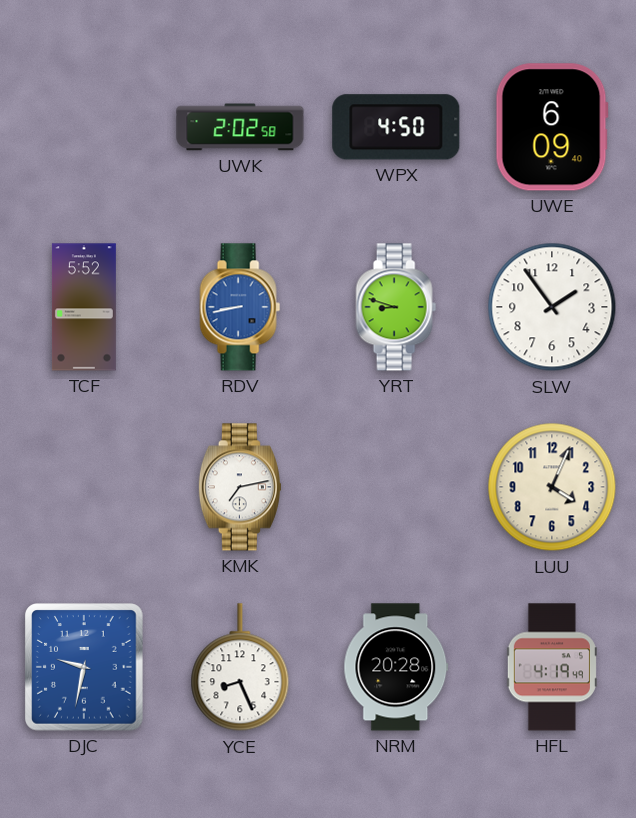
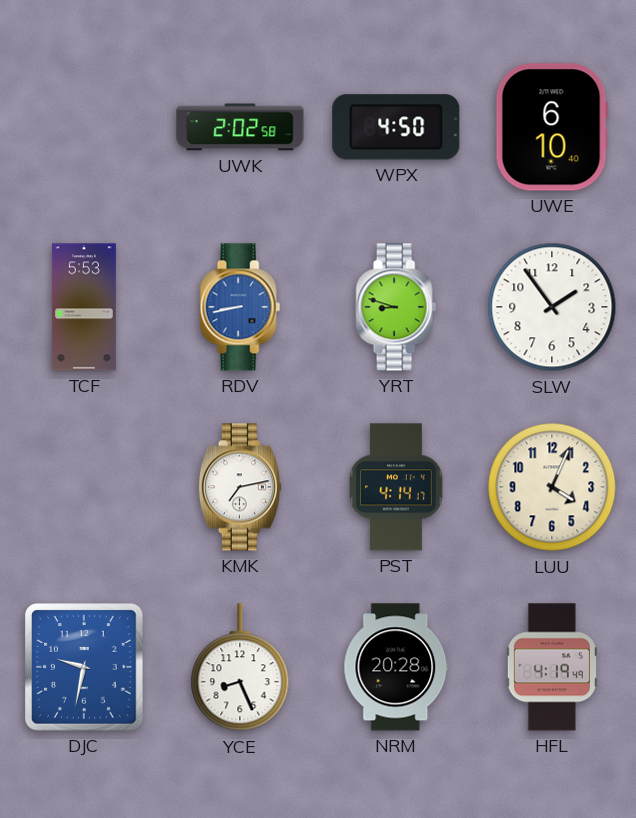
UWE: 6:09 -> 6:10
TCF: 5:52 -> 5:53
PST: none -> 4:14
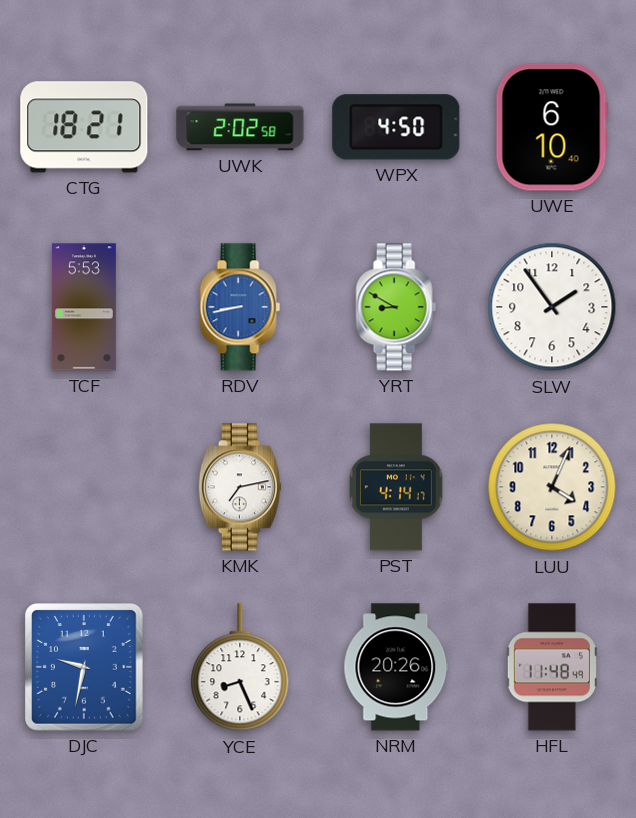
CTG: none -> 18:21
YRT: 8:48 -> 8:50
NRM: 20:28 -> 20:26
HFL: 4:19 -> 11:48
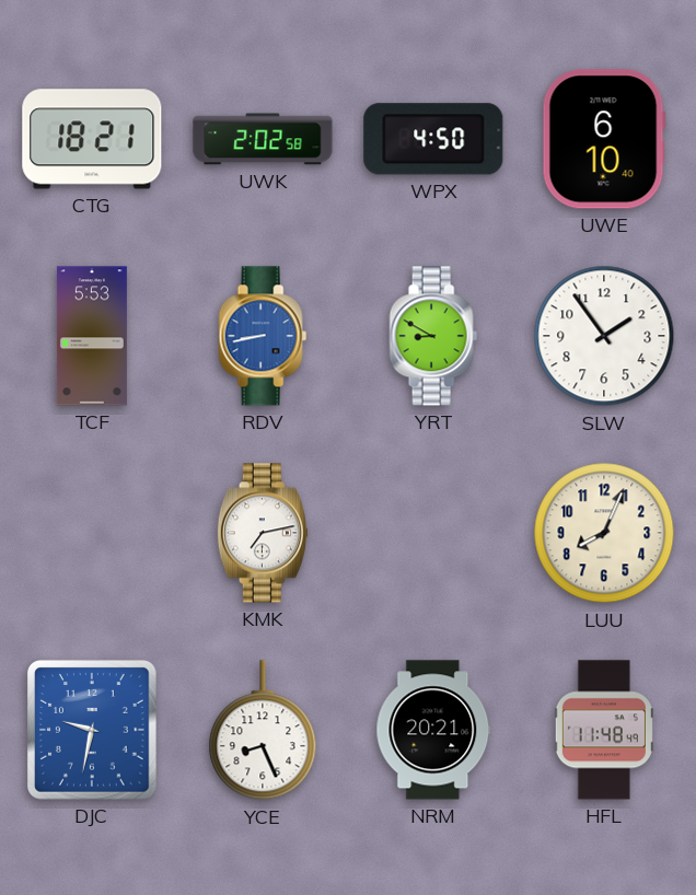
PST: 4:14 -> none
LUU: 4:04 -> 8:04
NRM: 20:26 -> 20:21
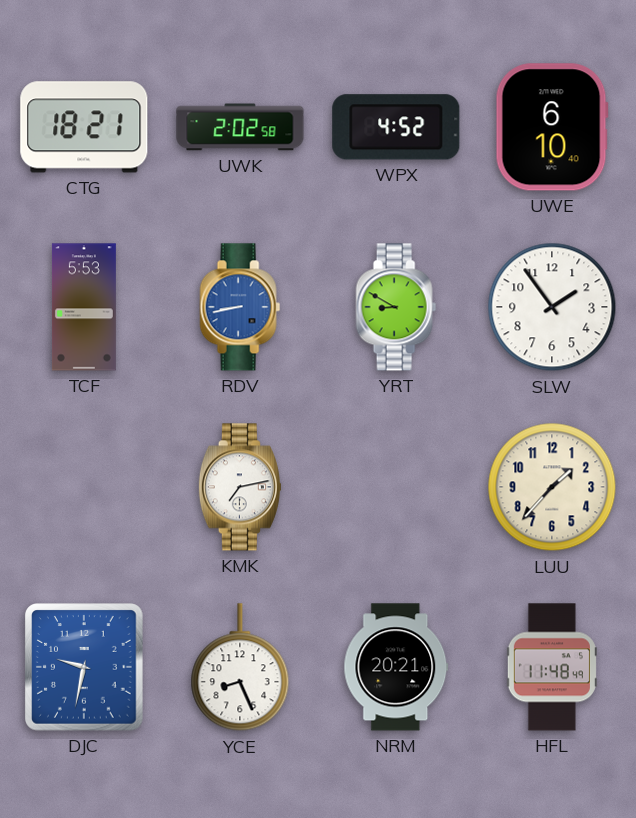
WPX: 4:50 -> 4:52
LUU: 8:04 -> 1:37
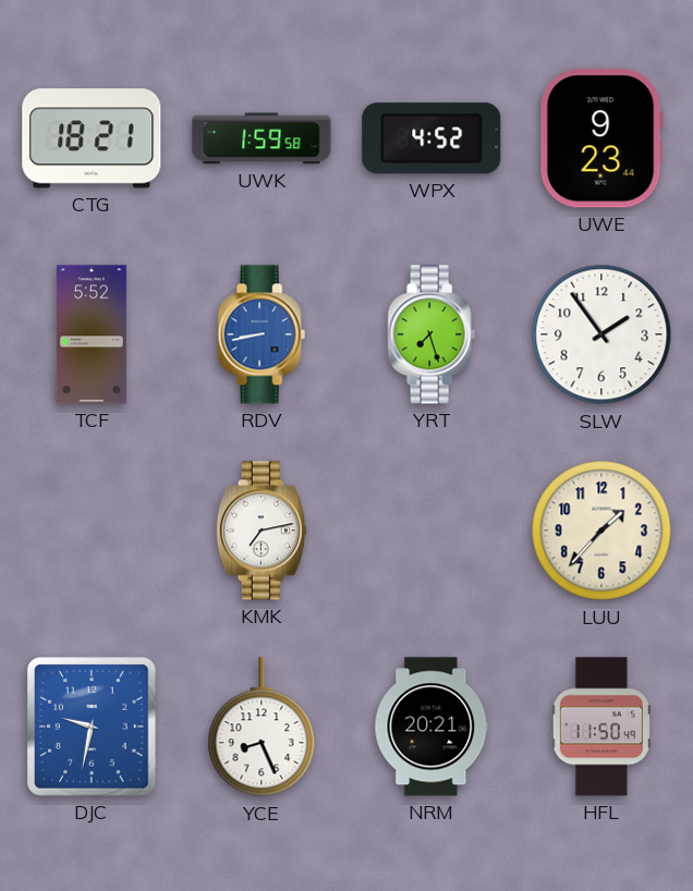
UWK: 2:02 -> 1:59
UWE: 6:10 -> 9:23
TCF: 5:53 -> 5:52
YRT: 8:50 -> 7:27
HFL: 11:48 -> 11:50
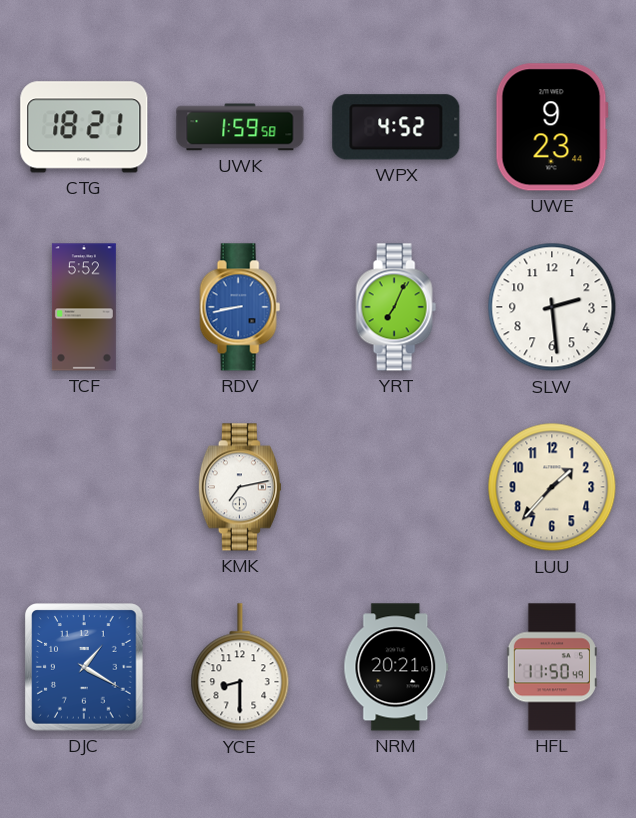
YRT: 7:27 -> 7:04
SLW: 1:54 -> 2:29
DJC: 9:32 -> 1:20
YCE: 8:26 -> 8:30
